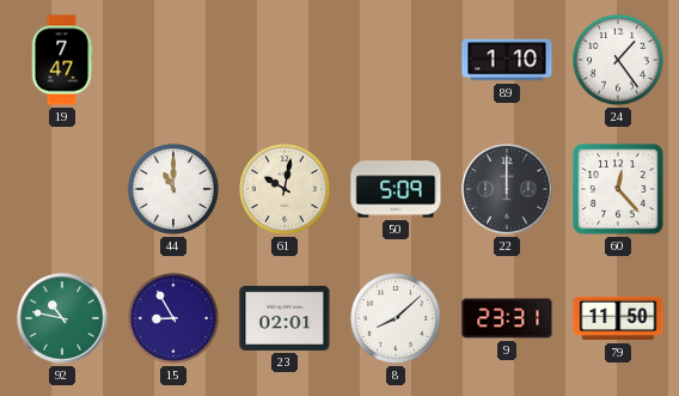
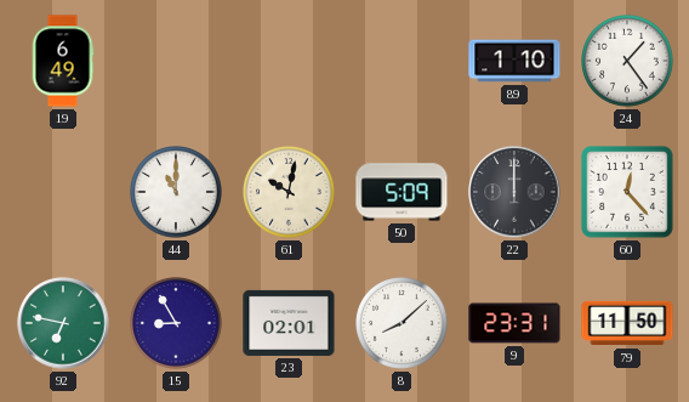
19: 7:47 -> 6:49
92: 10:47 -> 6:47
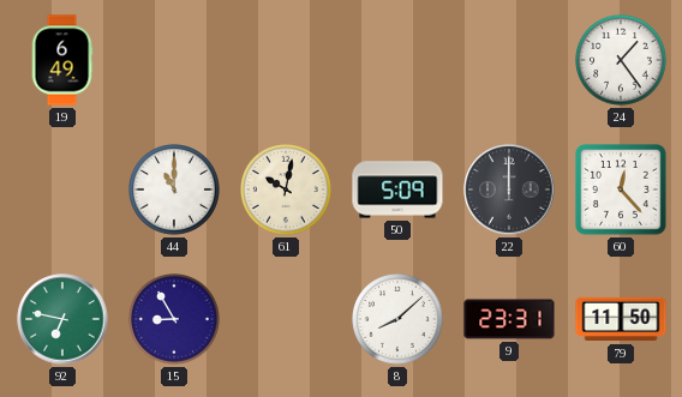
89: 1:10 -> none
23: 02:01 -> none
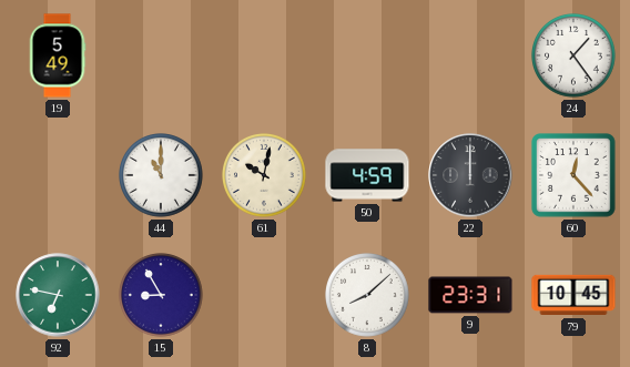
19: 6:49 -> 5:49
50: 5:09 -> 4:59
79: 11:50 -> 10:45
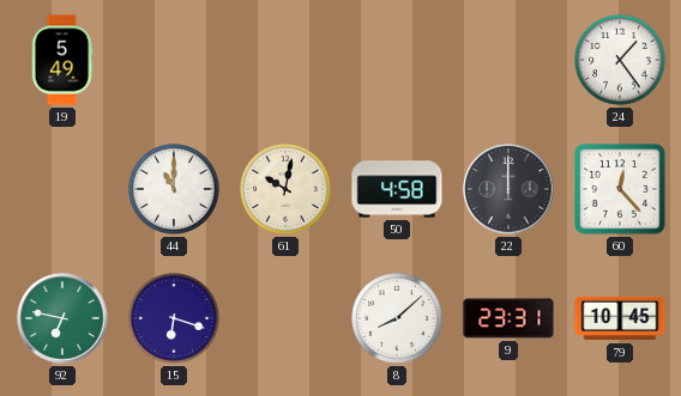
50: 4:59 -> 4:58
15: 8:55 -> 6:18
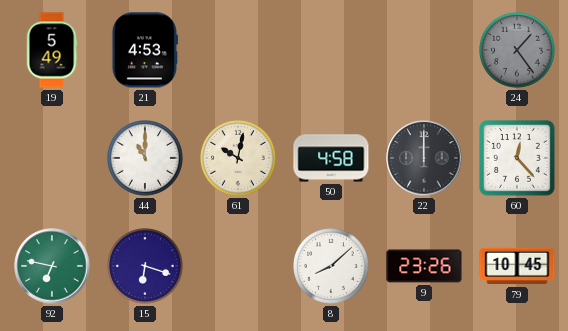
21: none -> 4:53
24 dial: white -> grey
9: 23:31 -> 23:26
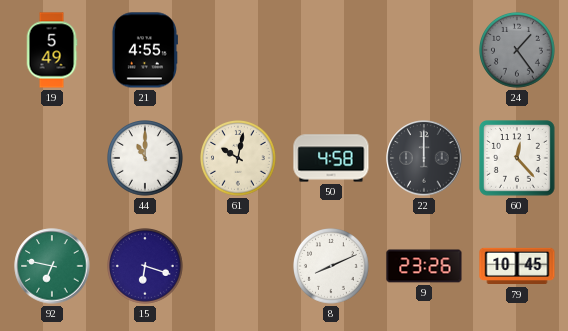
21: 4:53 -> 4:55
8: 8:08 -> 8:11
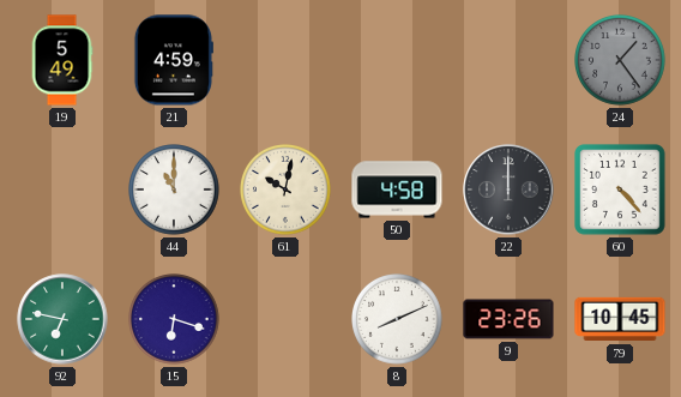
21: 4:55 -> 4:59
60: 12:23 -> 4:23
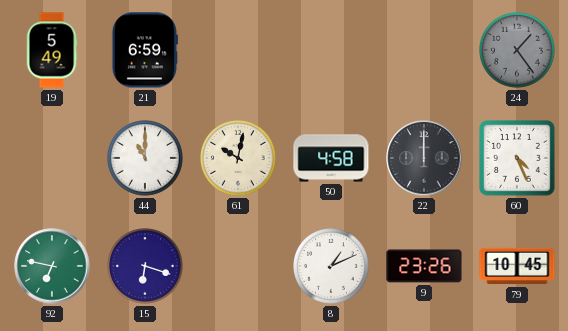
21: 4:59 -> 6:59
60: 4:23 -> 4:26
8: 8:11 -> 1:11
